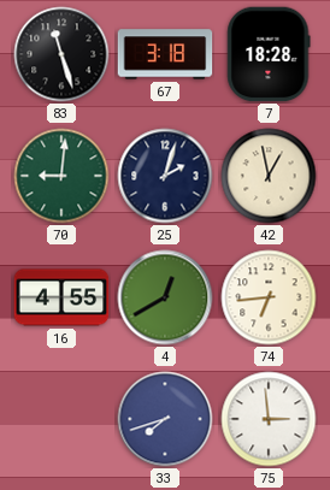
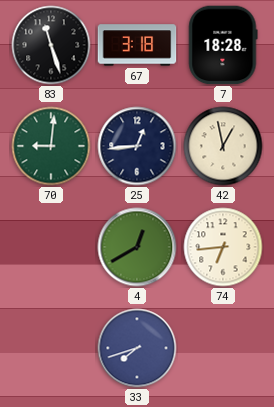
25: 2:03 -> 12:44
16: 4:55 -> none
75: 2:59 -> none
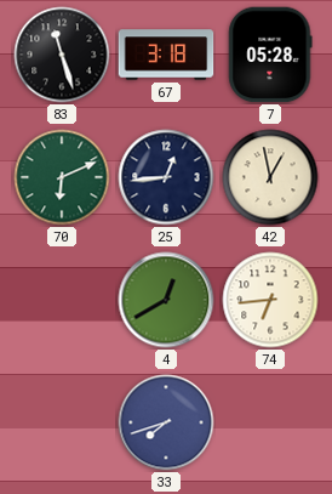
7: 18:28 -> 05:28
70: 9:01 -> 6:11
